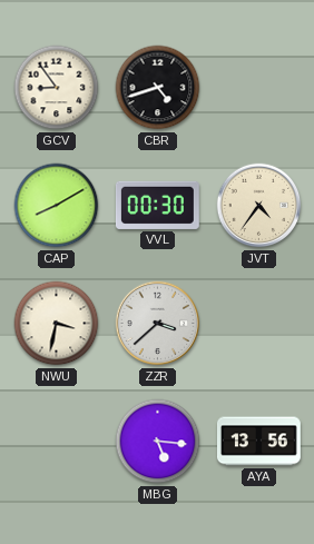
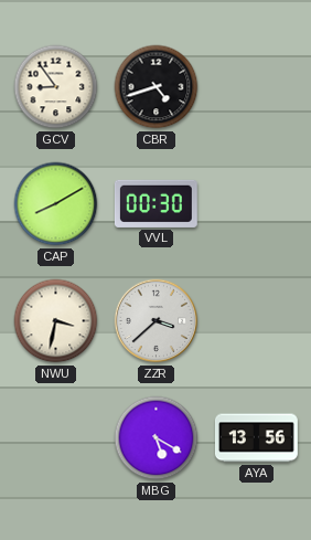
JVT: 4:36 -> none
MBG: 5:16 -> 5:20
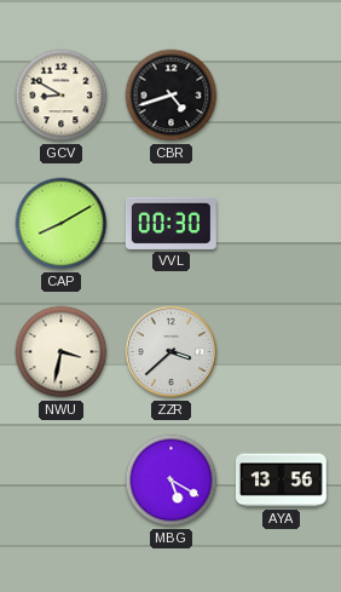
GCV: 8:54 -> 8:50
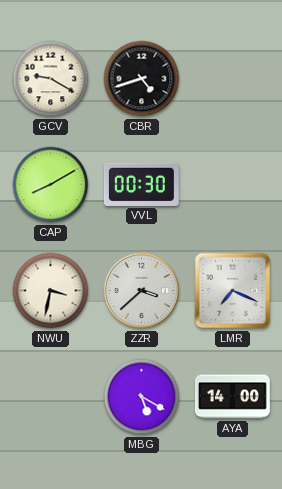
GCV: 8:50 -> 9:20
LMR: none -> 7:19
AYA: 13:56 -> 14:00
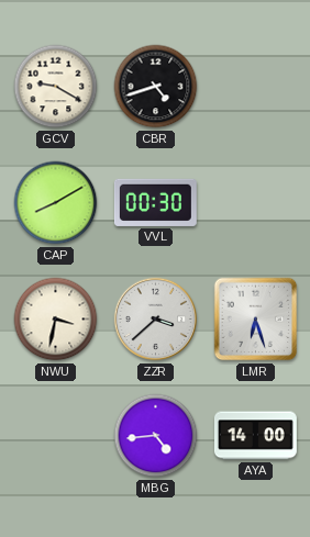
LMR: 7:19 -> 6:27
MBG: 5:20 -> 4:44
